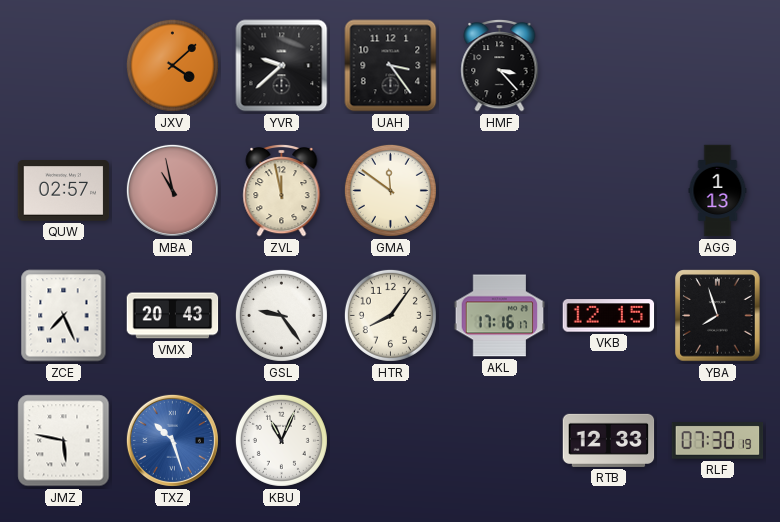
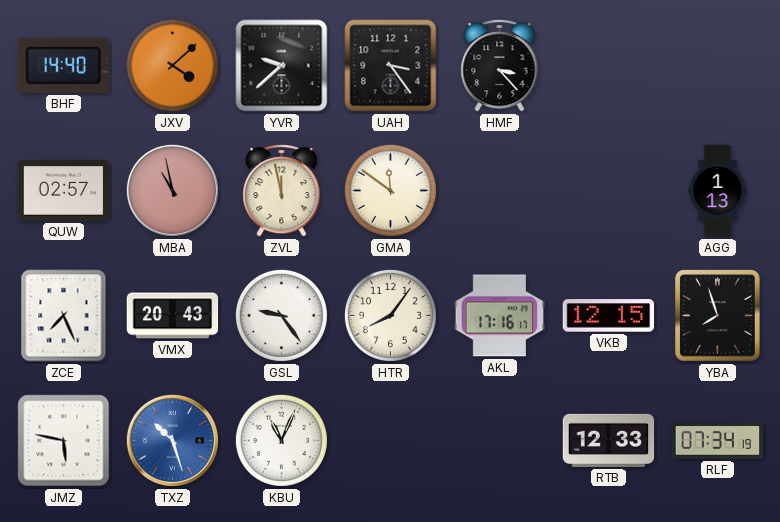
BHF: none -> 14:40
RLF: 07:30 -> 07:34
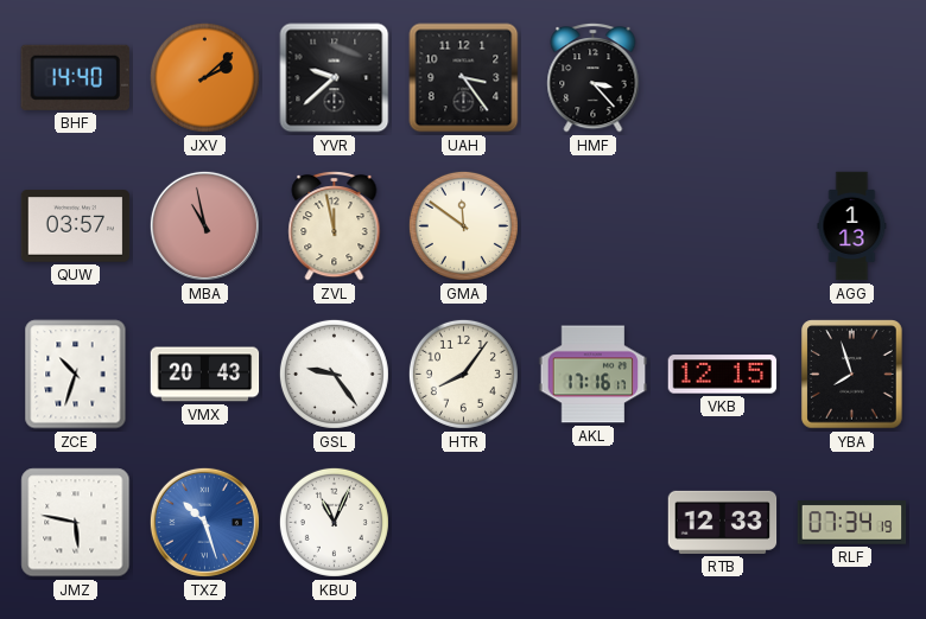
JXV: 4:08 -> 2:08
QUW: 02:57 -> 03:57
ZCE: 7:26 -> 10:33
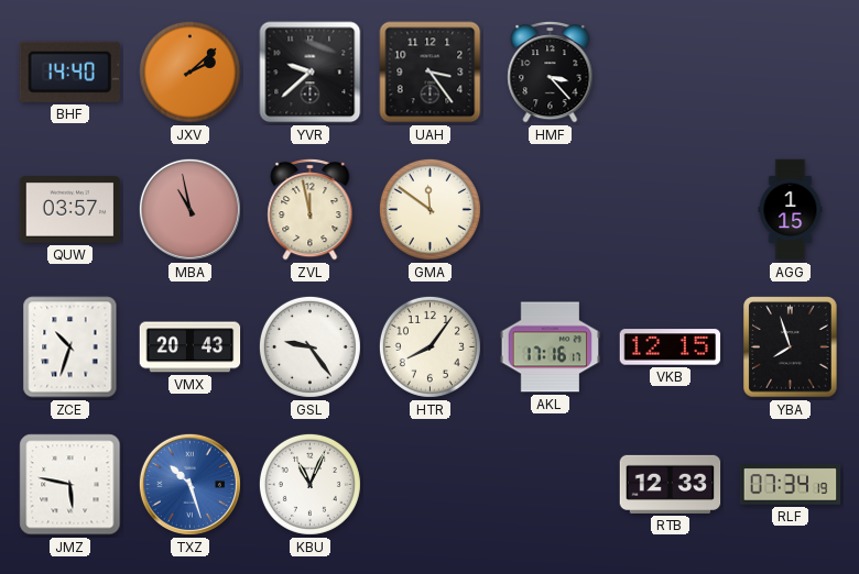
AGG: 1:13 -> 1:15
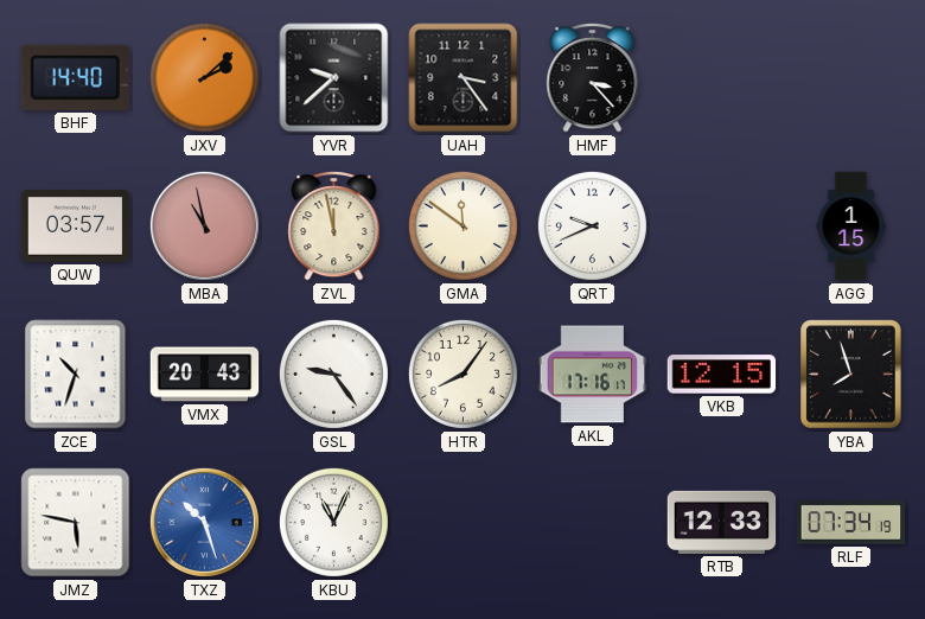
QRT: none -> 9:41
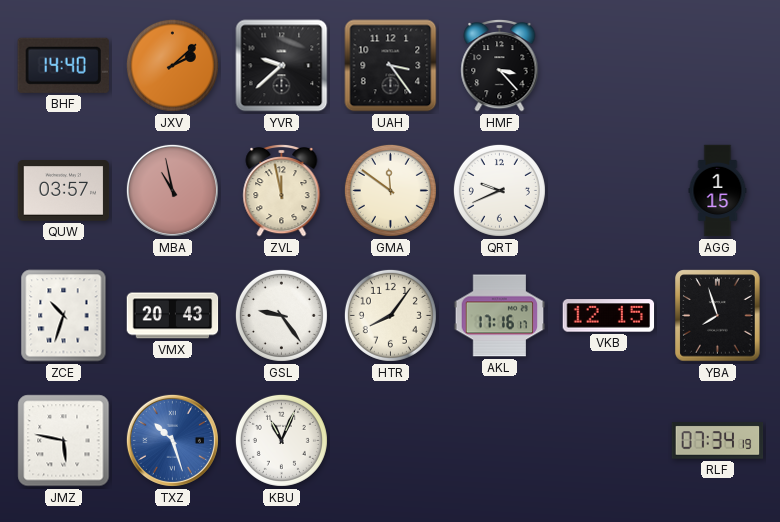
RTB: 12:33 -> none
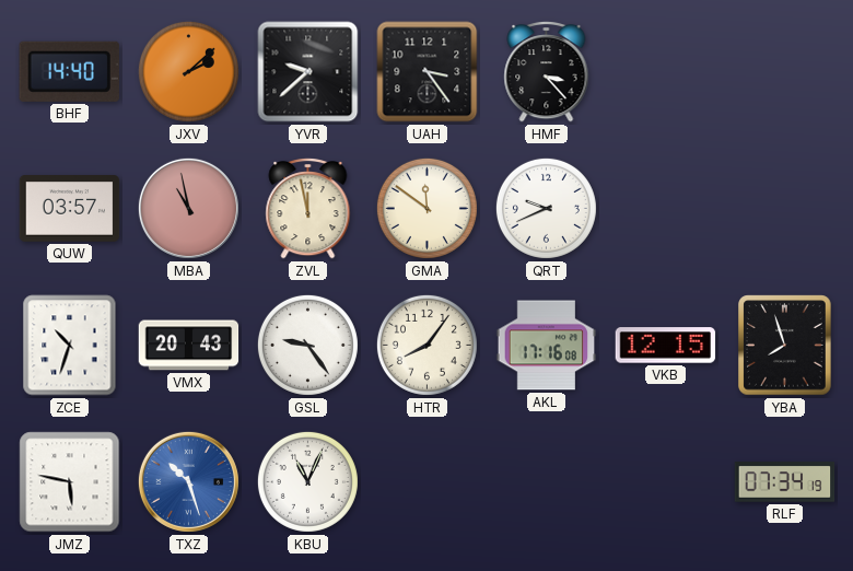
AGG: 1:15 -> none
AKL: 17:16:17 -> 17:16:08
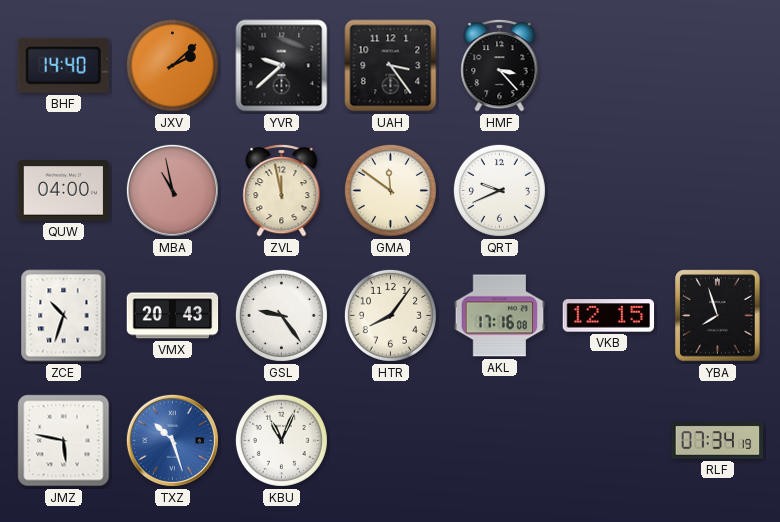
QUW: 03:57 -> 04:00
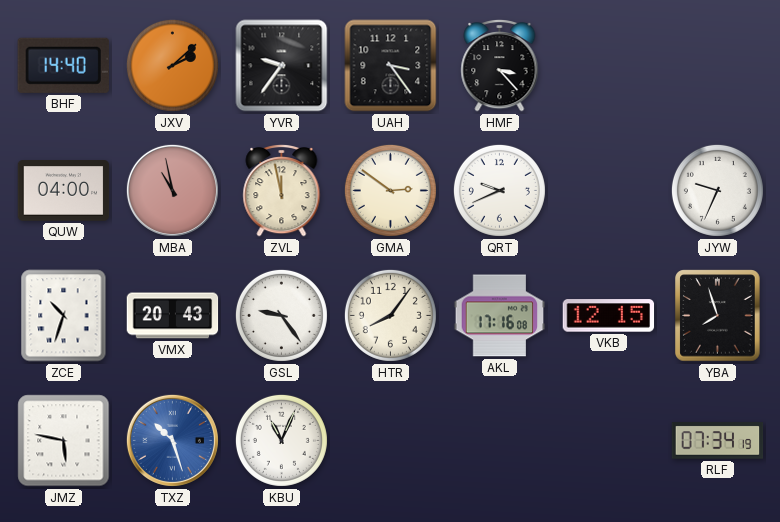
YVR: 9:38 -> 9:36
GMA: 11:51 -> 2:51
JYW: none -> 9:34
